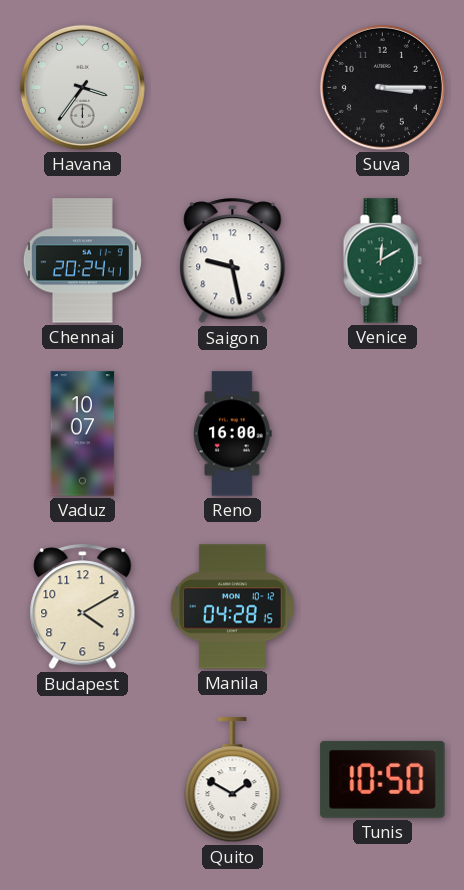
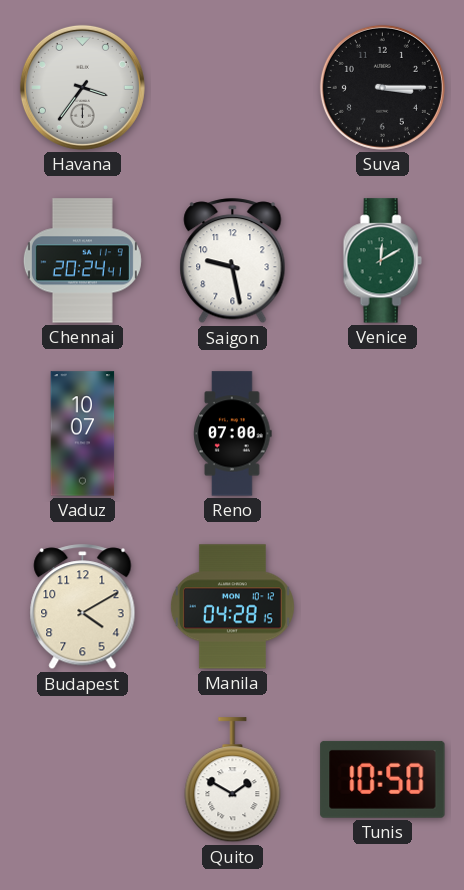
Reno: 16:00 -> 07:00
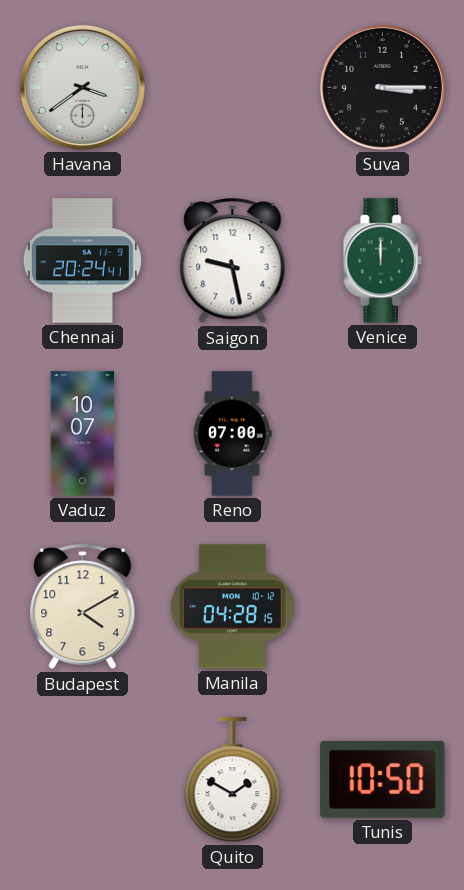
Havana: 3:36 -> 3:39
Venice: 12:10 -> 12:00
